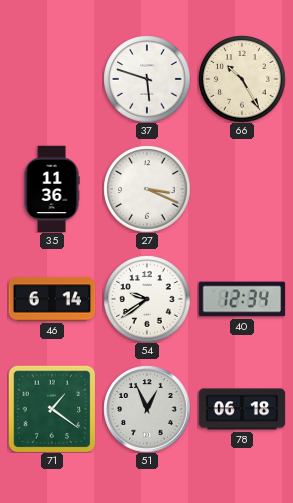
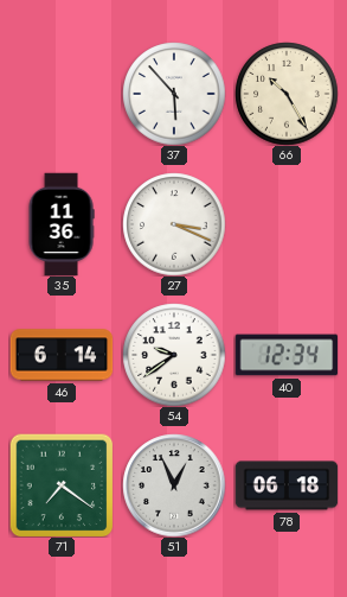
37: 5:48 -> 5:53
71: 1:21 -> 7:21
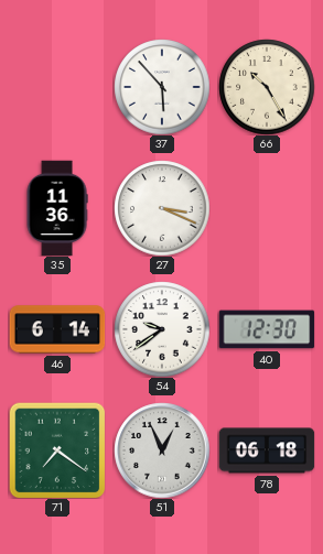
40: 12:34 -> 12:30
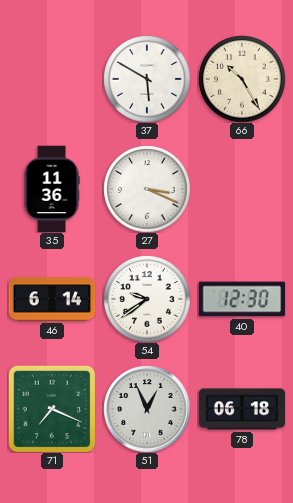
37: 5:53 -> 5:50
71: 7:21 -> 7:19
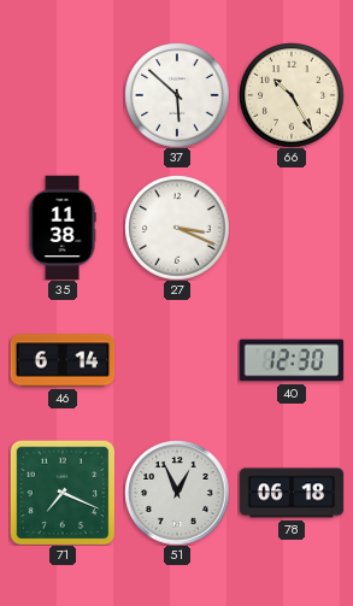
37: 5:50 -> 5:52
35: 11:36 -> 11:38
54: 9:39 -> none
